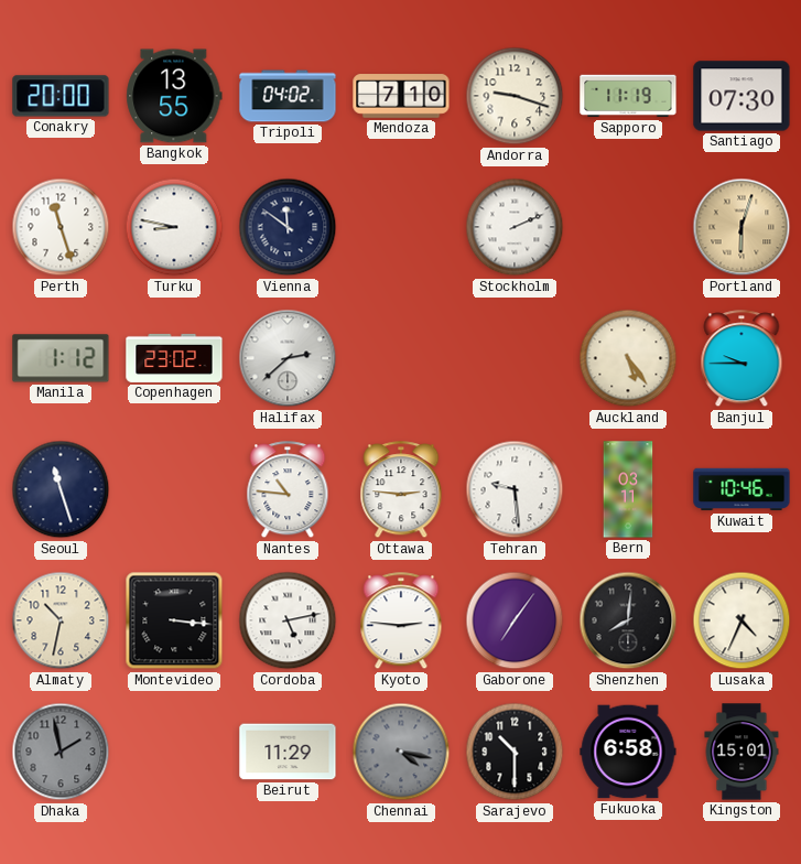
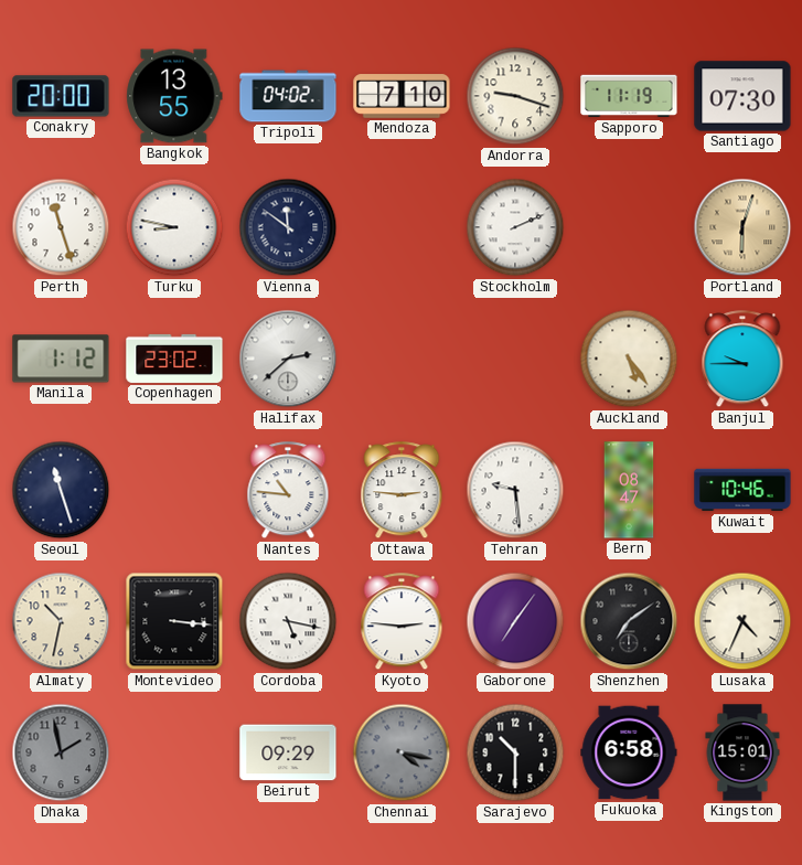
Bern: 03:11 -> 08:47
Cordoba: 5:13 -> 5:17
Shenzhen: 8:01 -> 7:09
Beirut: 11:29 -> 09:29
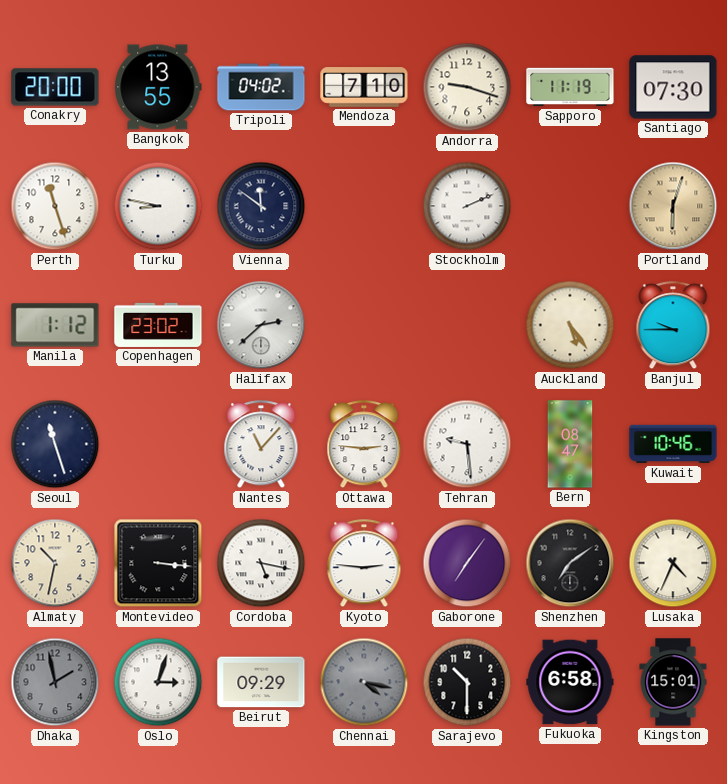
Nantes: 10:46 -> 11:07
Oslo: none -> 3:03
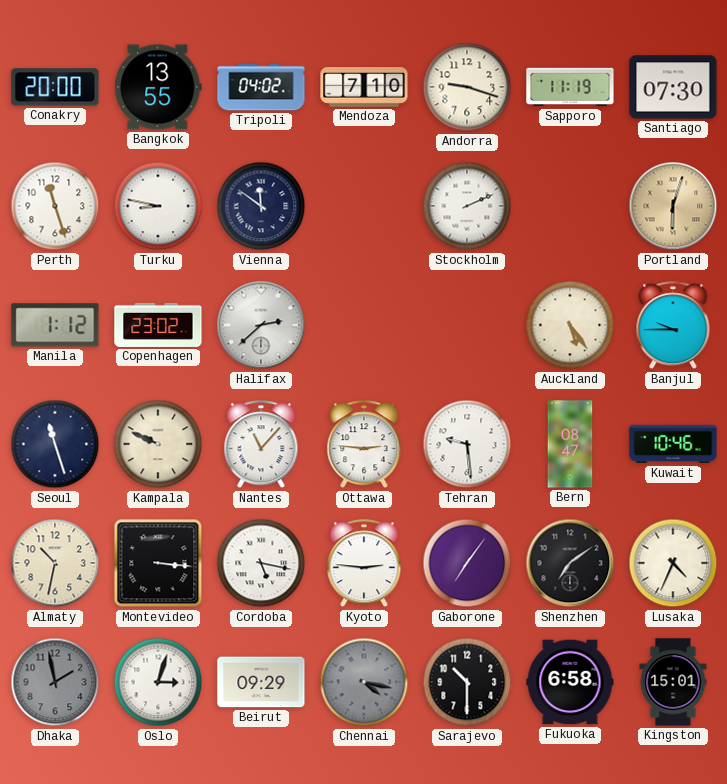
Kampala: none -> 9:49
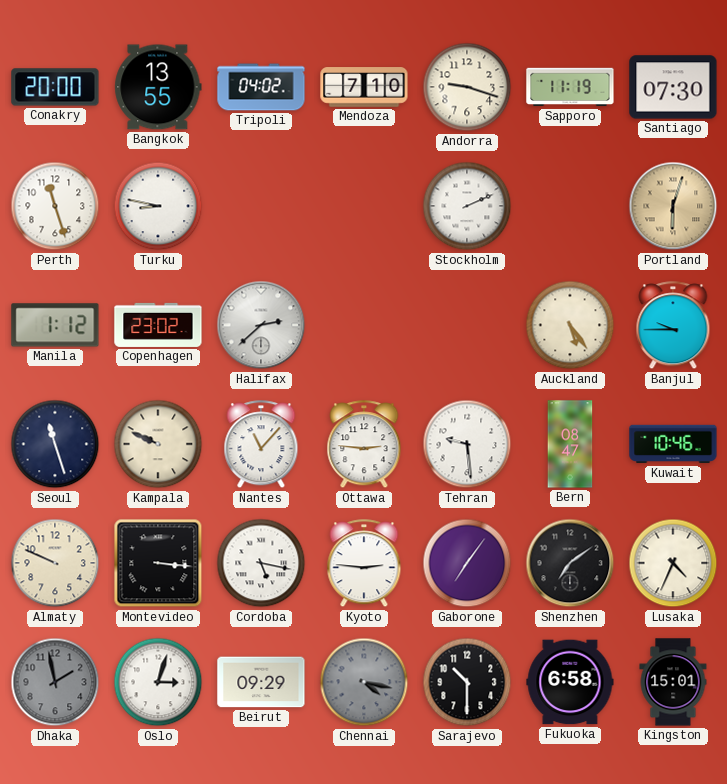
Vienna: 11:51 -> none
Almaty: 10:32 -> 9:49
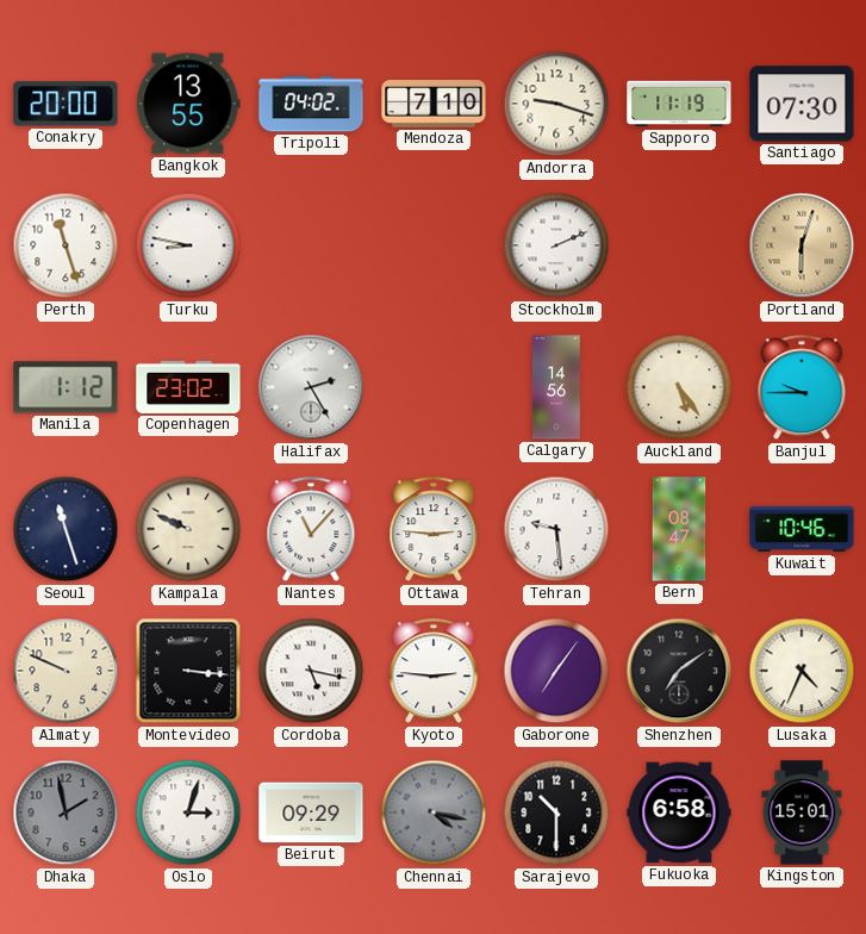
Halifax: 2:38 -> 2:25
Calgary: none -> 14:56
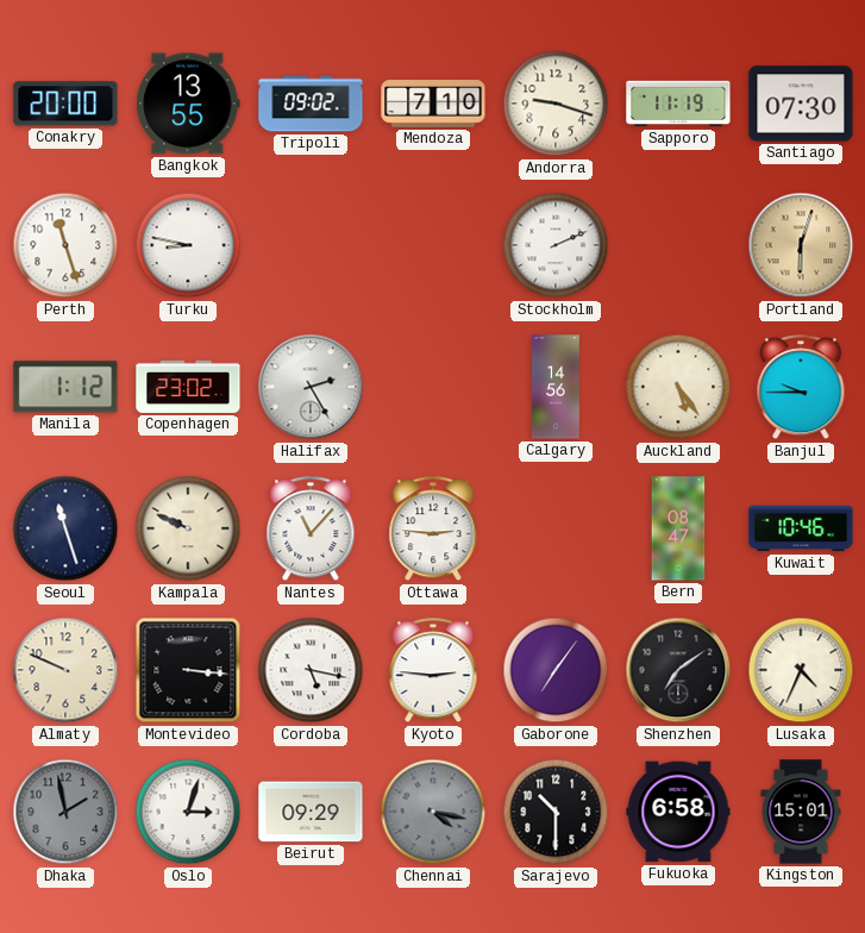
Tripoli: 04:02 -> 09:02
Tehran: 9:29 -> none
